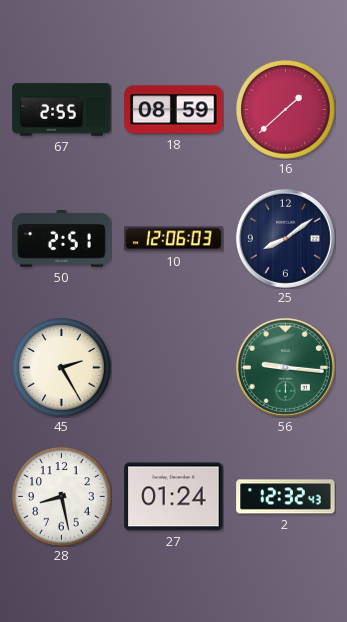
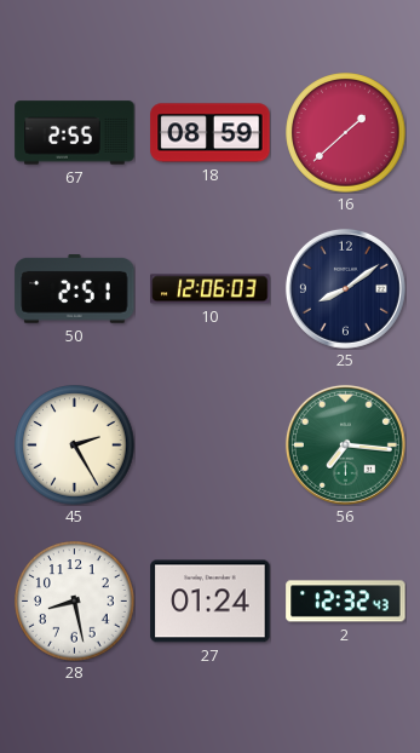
56: 9:16 -> 7:16
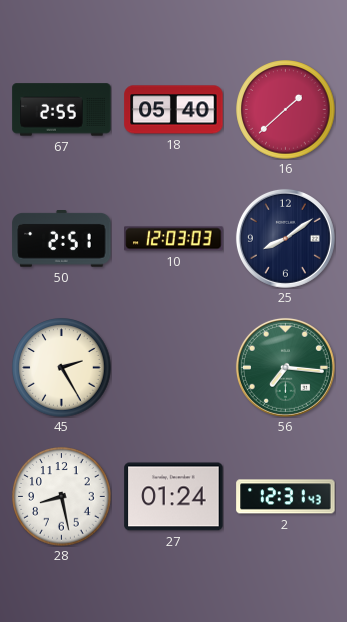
18: 08:59 -> 05:40
10: 12:06 -> 12:03
2: 12:32 -> 12:31
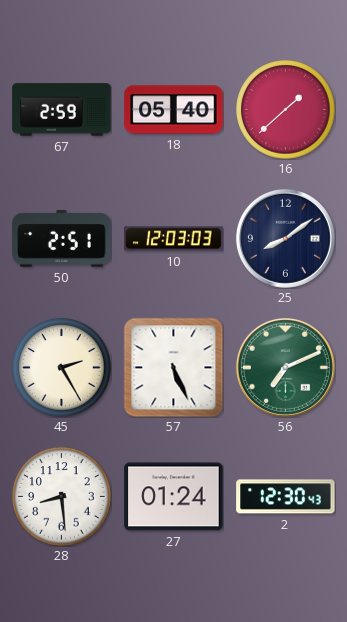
67: 2:55 -> 2:59
57: none -> 5:26
56: 7:16 -> 7:11
28: 8:28 -> 8:29
2: 12:31 -> 12:30
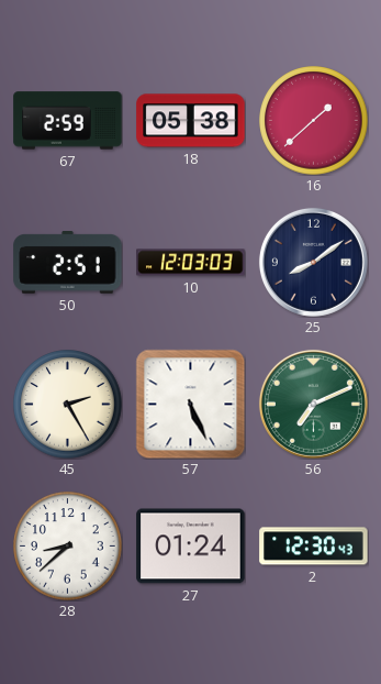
18: 05:40 -> 05:38
28: 8:29 -> 8:38
